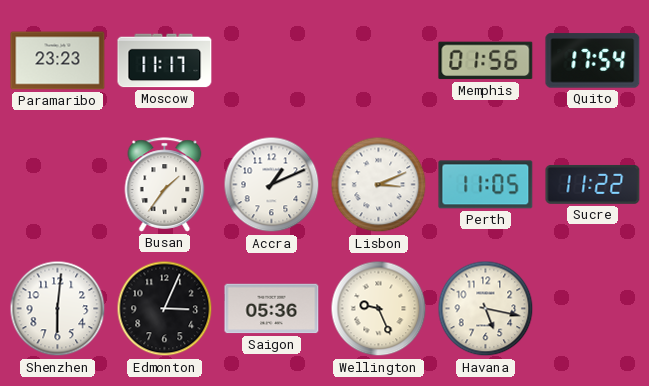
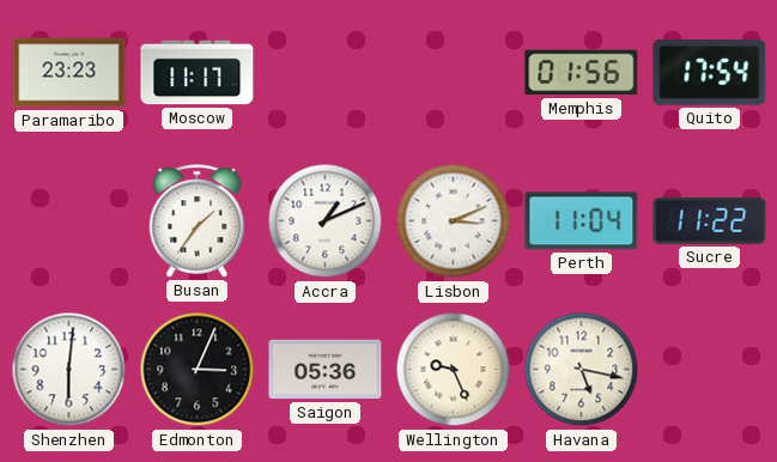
Perth: 11:05 -> 11:04
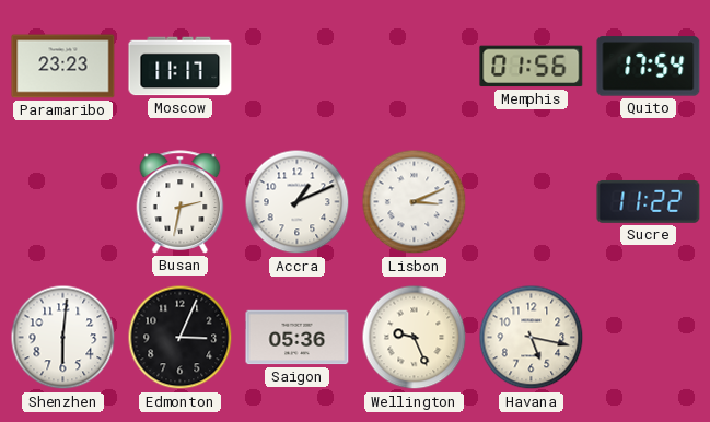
Busan: 1:36 -> 2:32
Perth: 11:04 -> none
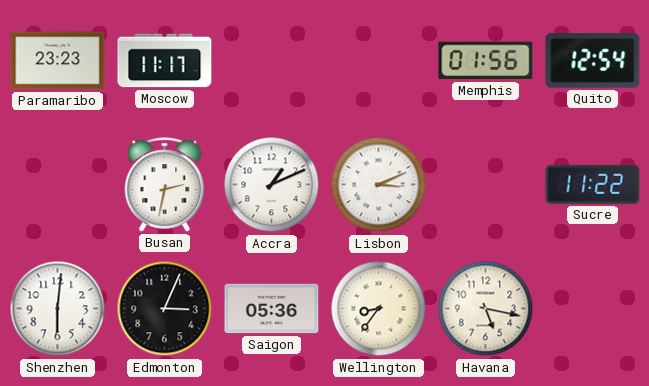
Quito: 17:54 -> 12:54
Wellington: 9:26 -> 8:36
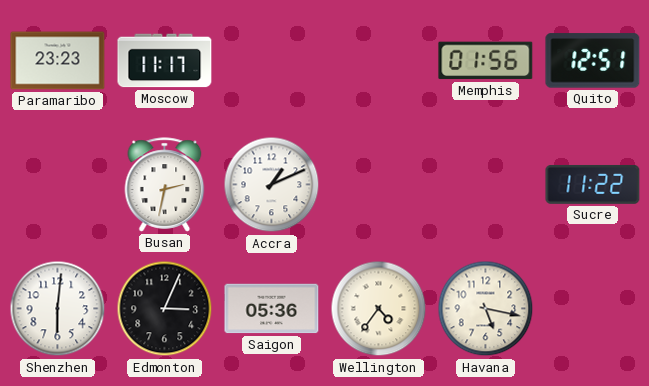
Quito: 12:54 -> 12:51
Lisbon: 3:11 -> none
Wellington: 8:36 -> 4:36
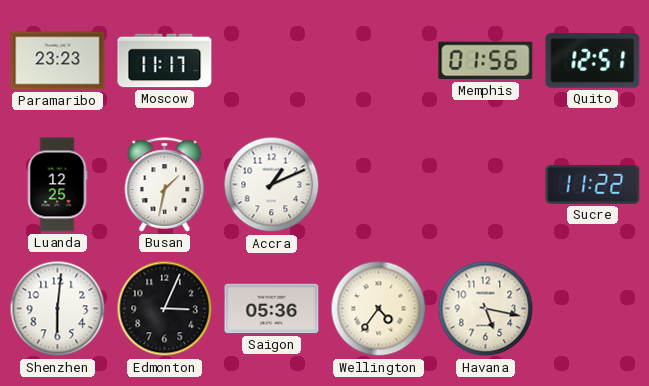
Luanda: none -> 12:25
Busan: 2:32 -> 1:32
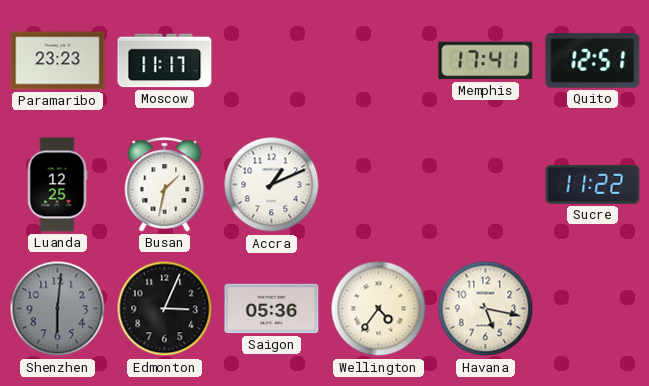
Memphis: 01:56 -> 17:41
Shenzhen dial: white -> grey
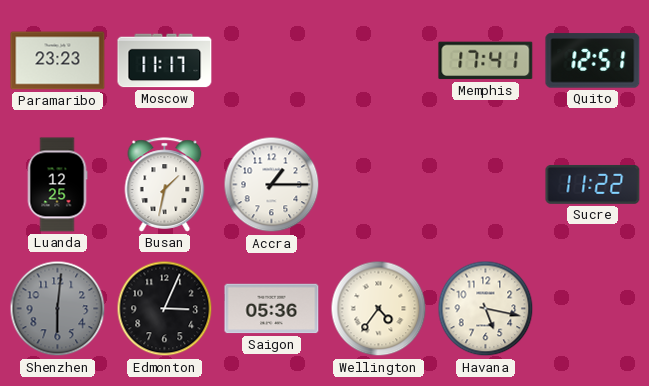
Accra: 1:11 -> 1:15
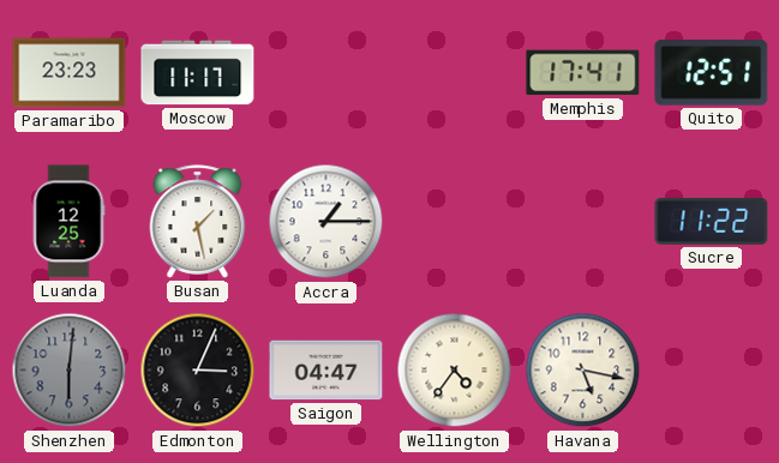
Busan: 1:32 -> 1:28
Saigon: 05:36 -> 04:47
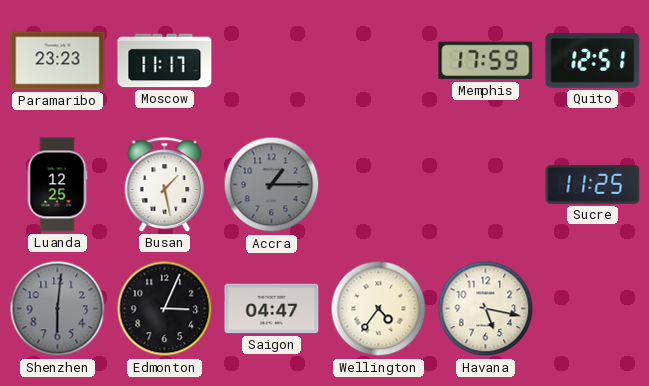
Memphis: 17:41 -> 17:59
Accra dial: white -> grey
Sucre: 11:22 -> 11:25
